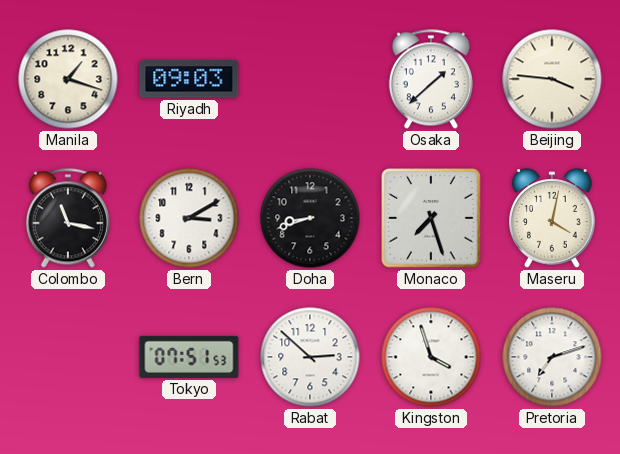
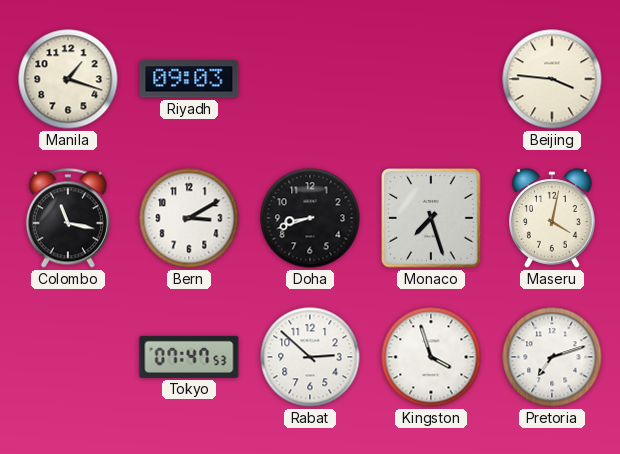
Osaka: 1:38 -> none
Tokyo: 07:51 -> 07:47
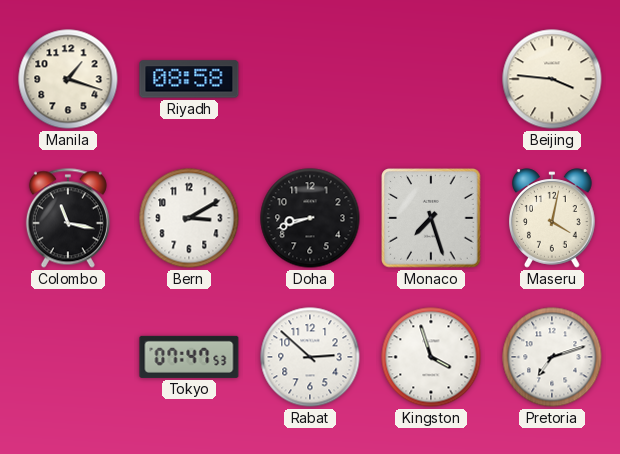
Riyadh: 09:03 -> 08:58
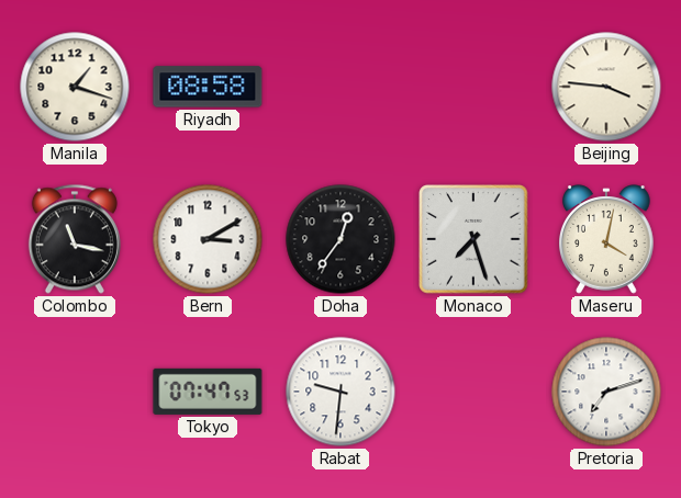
Doha: 8:42 -> 12:36
Rabat: 2:52 -> 9:31
Kingston: 3:57 -> none
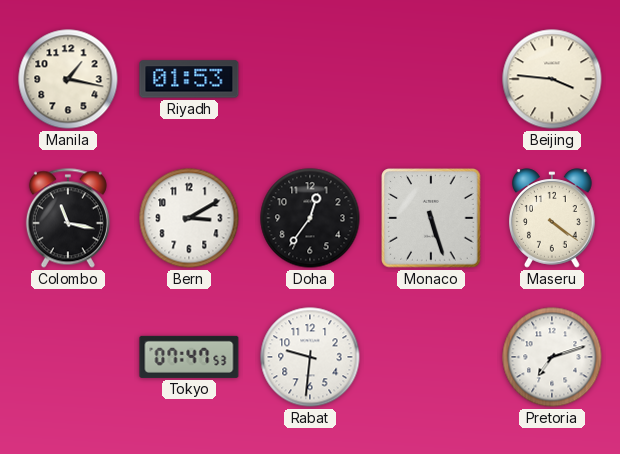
Manila: 1:18 -> 1:17
Riyadh: 08:58 -> 01:53
Monaco: 7:27 -> 5:27
Maseru: 4:02 -> 4:21
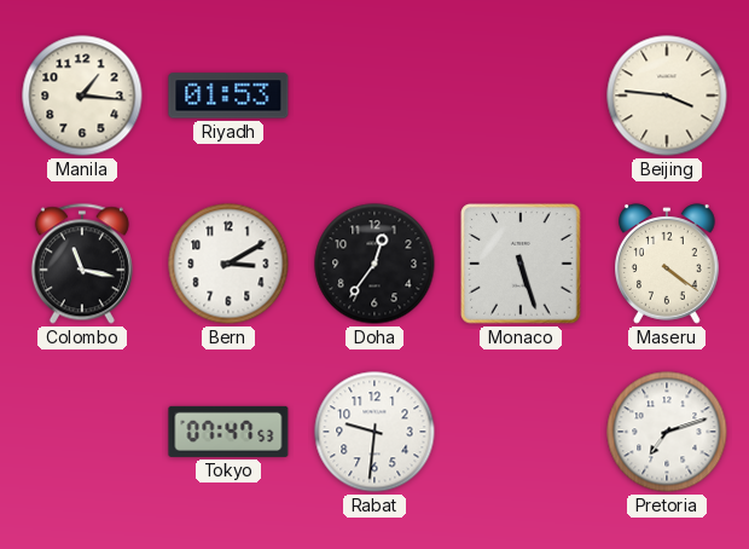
Manila: 1:17 -> 1:16
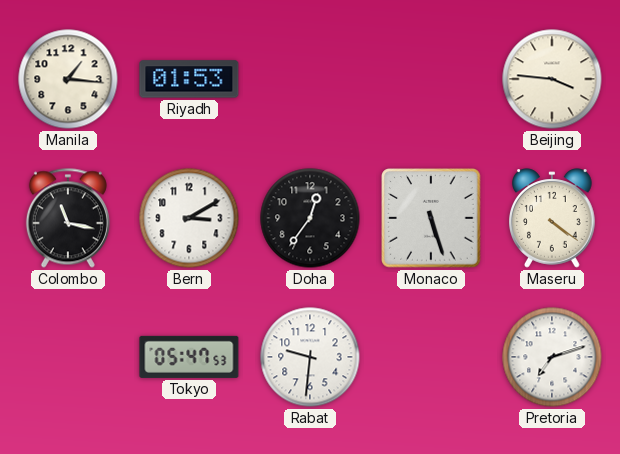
Tokyo: 07:47 -> 05:47
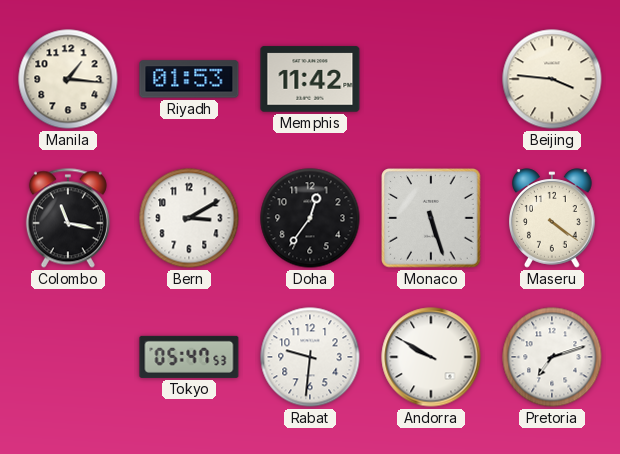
Memphis: none -> 11:42
Andorra: none -> 9:50
